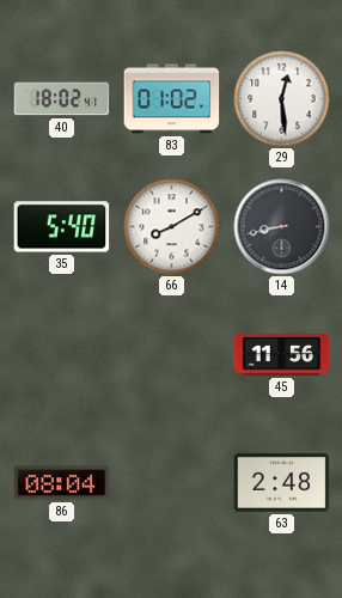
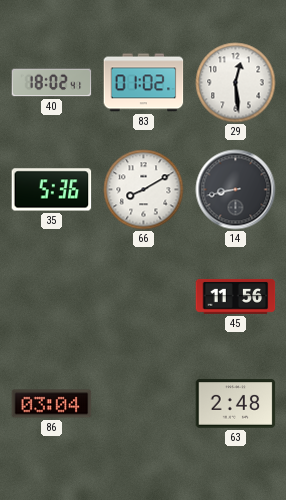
35: 5:40 -> 5:36
86: 08:04 -> 03:04
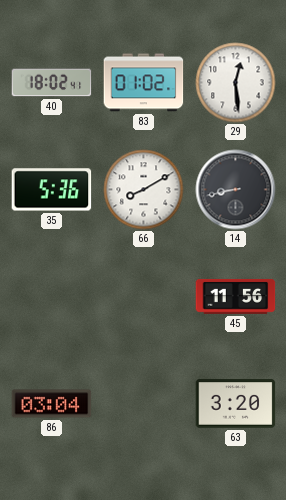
63: 2:48 -> 3:20
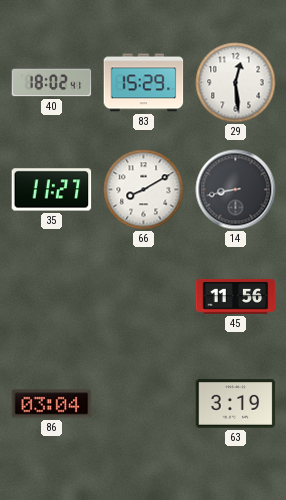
83: 01:02 -> 15:29
35: 5:36 -> 11:27
63: 3:20 -> 3:19
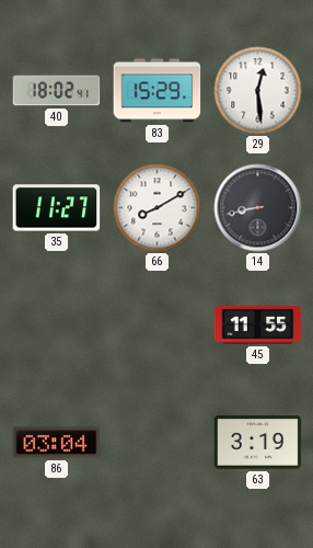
45: 11:56 -> 11:55
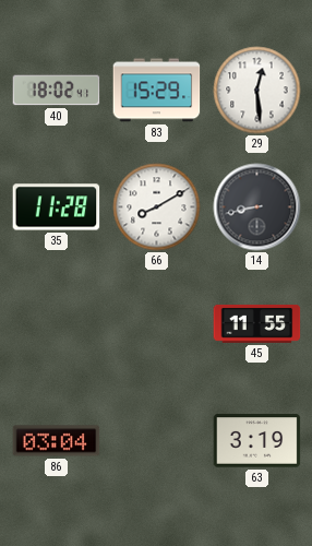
35: 11:27 -> 11:28
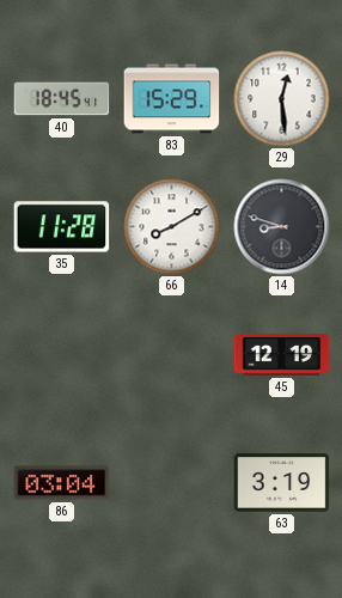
40: 18:02 -> 18:45
14: 8:43 -> 8:48
45: 11:55 -> 12:19
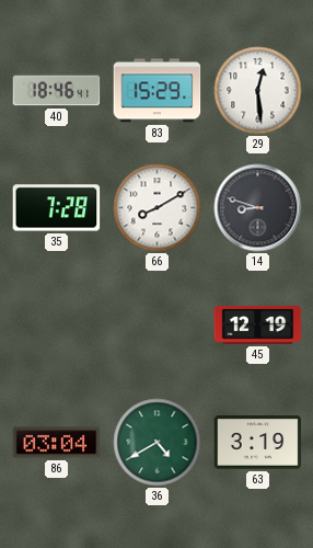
40: 18:45 -> 18:46
35: 11:28 -> 7:28
36: none -> 4:40
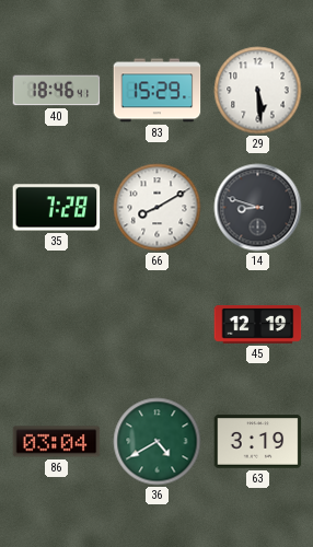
29: 12:29 -> 5:29
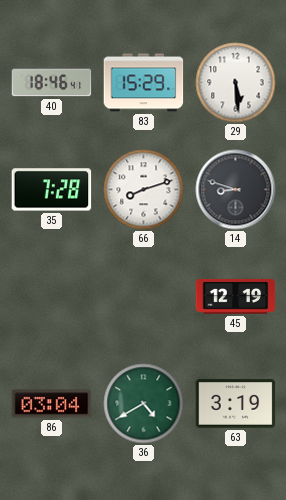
66: 8:10 -> 8:12
